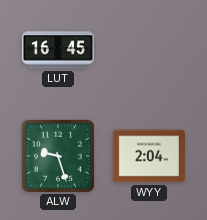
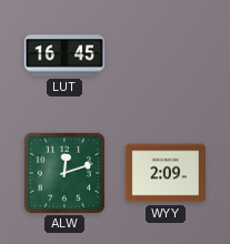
ALW: 9:27 -> 12:12
WYY: 2:04 -> 2:09
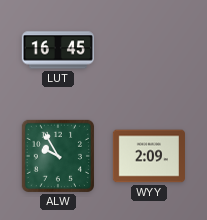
ALW: 12:12 -> 9:55
